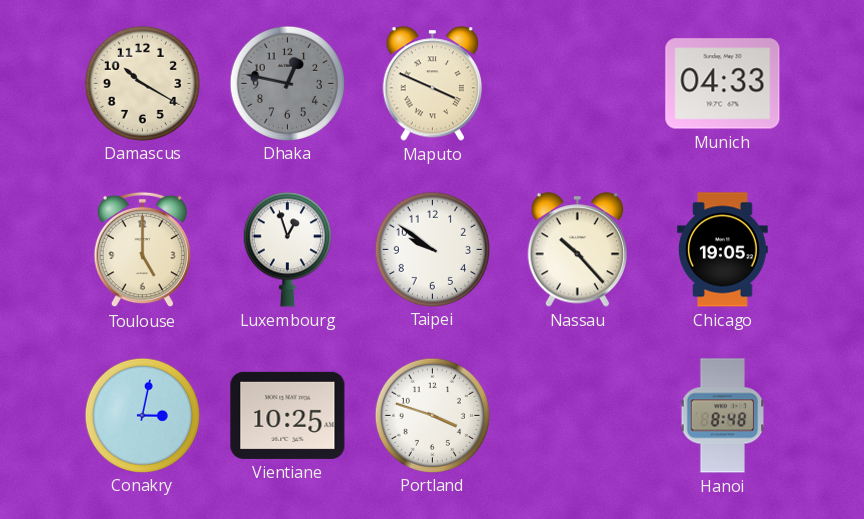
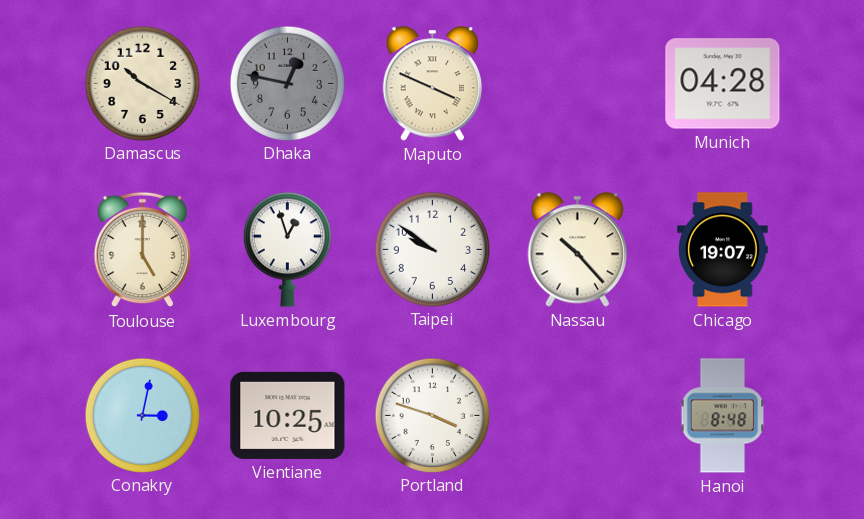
Munich: 04:33 -> 04:28
Chicago: 19:05 -> 19:07
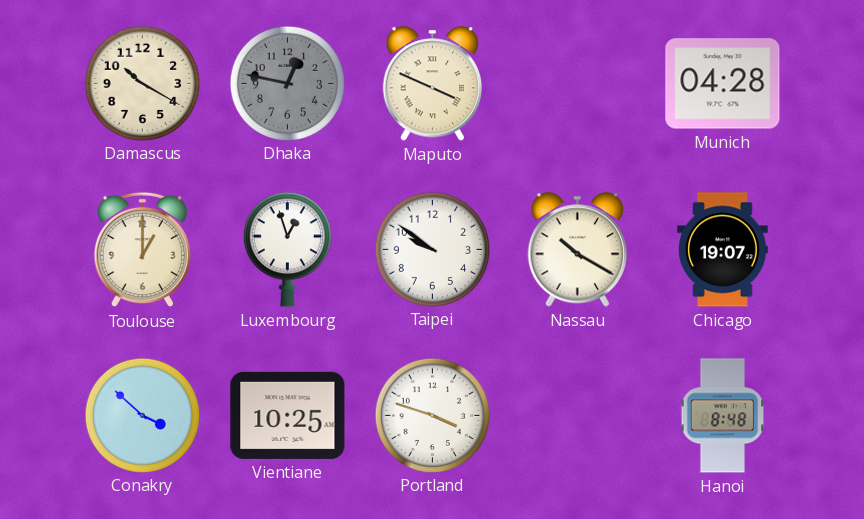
Toulouse: 5:00 -> 1:00
Nassau: 10:23 -> 10:20
Conakry: 3:02 -> 3:52
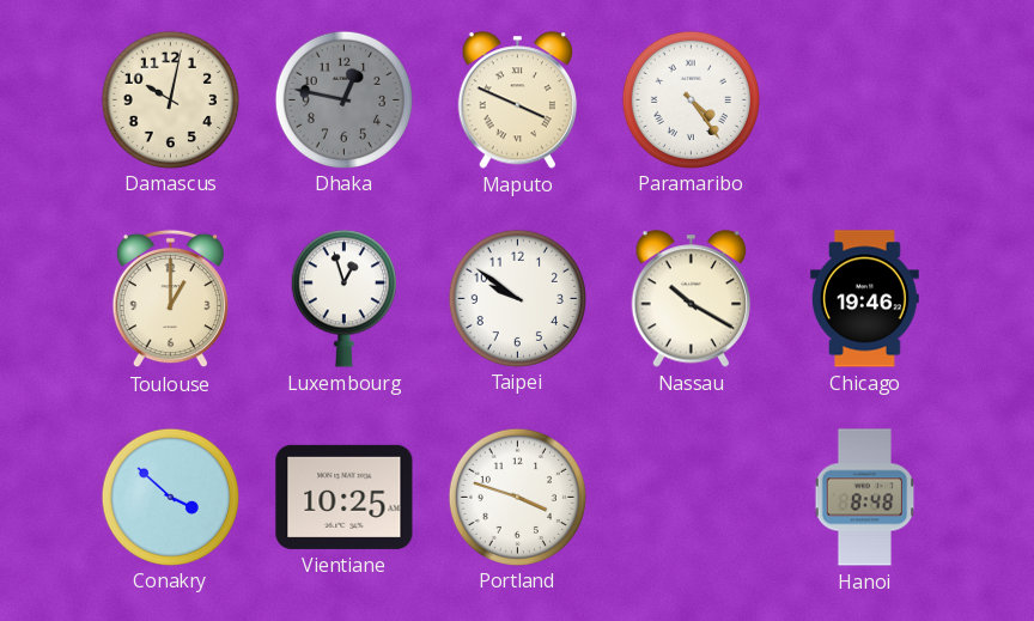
Damascus: 10:20 -> 10:02
Paramaribo: none -> 4:24
Munich: 04:28 -> none
Chicago: 19:07 -> 19:46
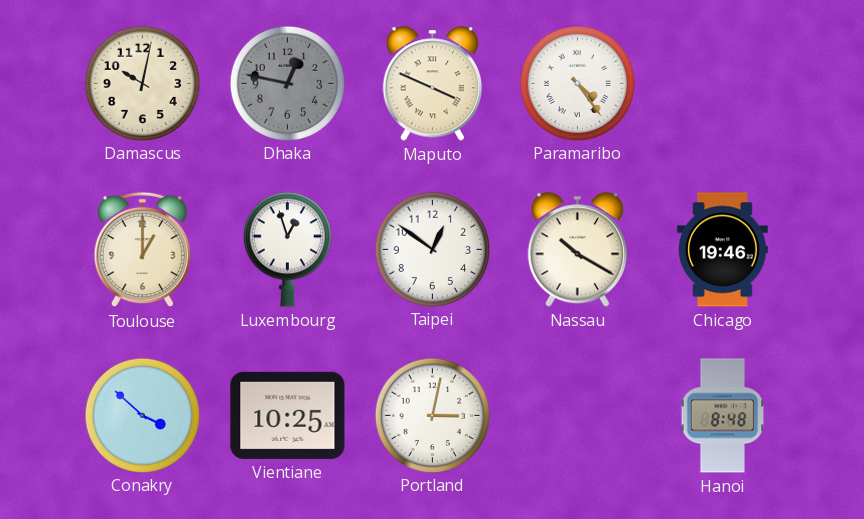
Taipei: 9:51 -> 12:51
Portland: 3:48 -> 3:02
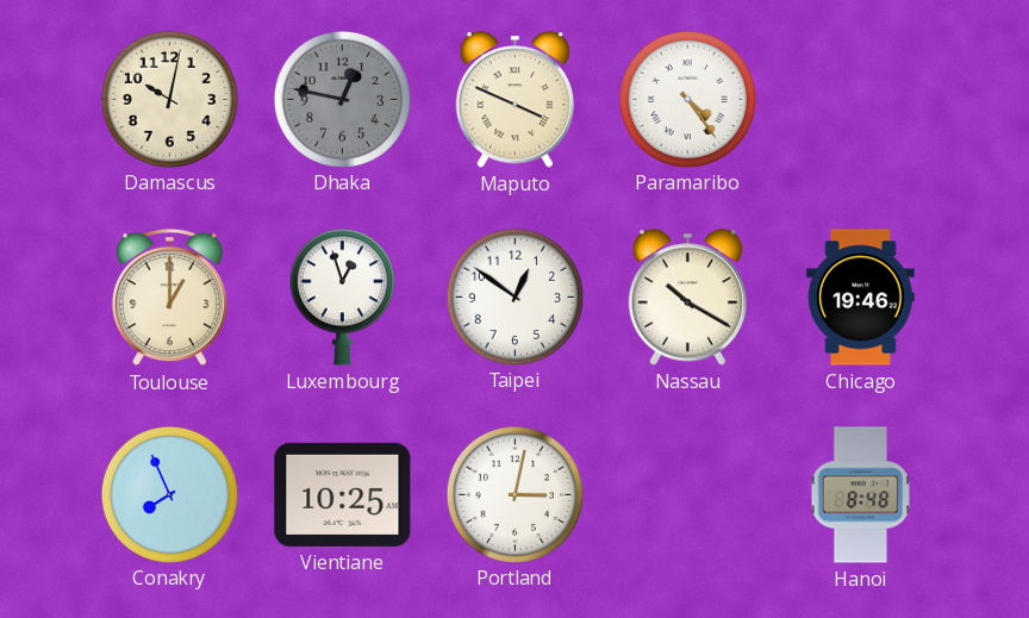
Conakry: 3:52 -> 7:56
